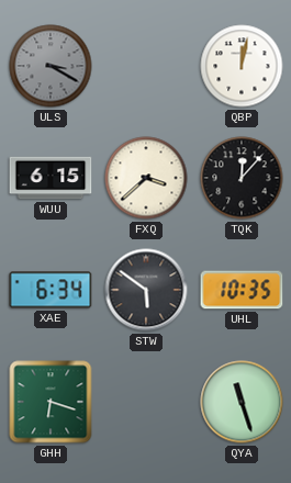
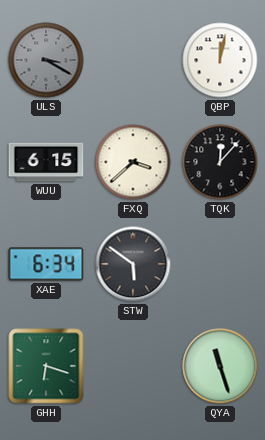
UHL: 10:35 -> none
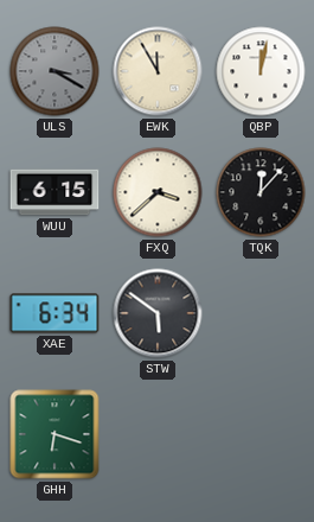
EWK: none -> 11:55
QYA: 11:27 -> none
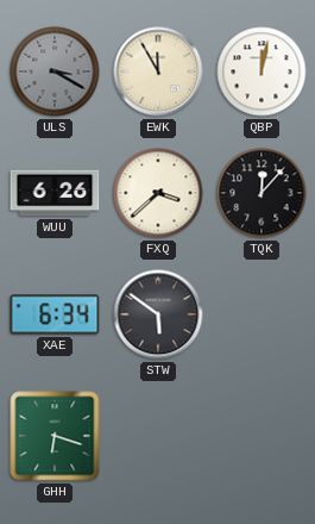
WUU: 6:15 -> 6:26
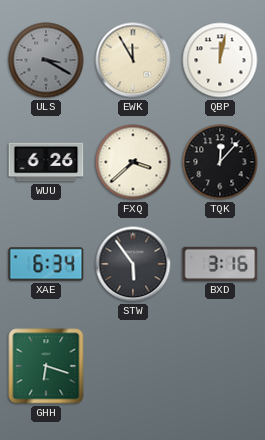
STW: 5:51 -> 5:54
BXD: none -> 3:16
